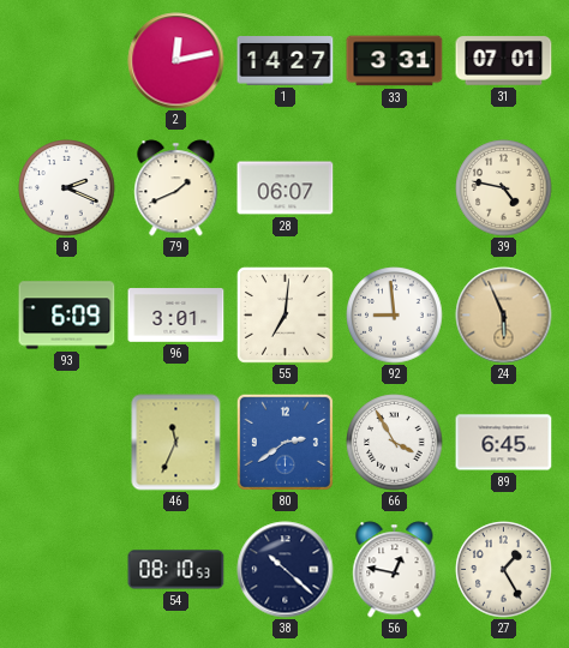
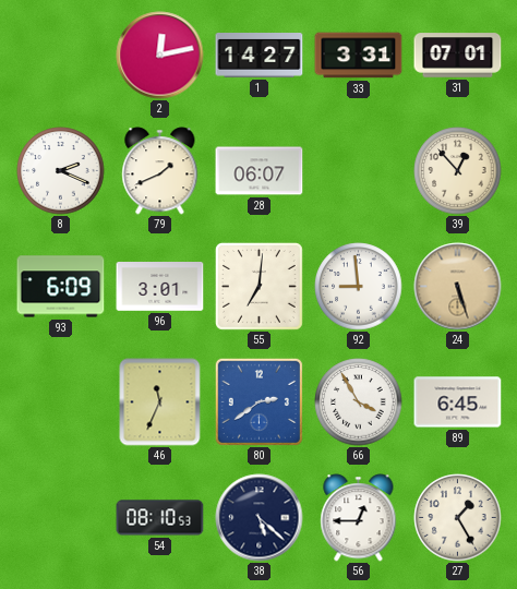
39: 4:47 -> 12:53
24: 5:56 -> 5:27
38: 10:22 -> 5:22
56: 12:47 -> 12:45
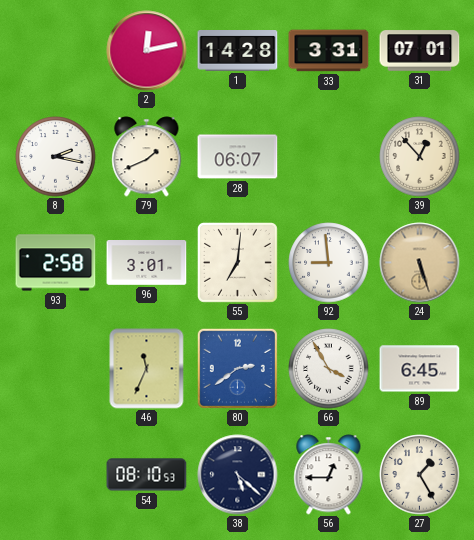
1: 14:27 -> 14:28
8: 2:19 -> 2:17
93: 6:09 -> 2:58
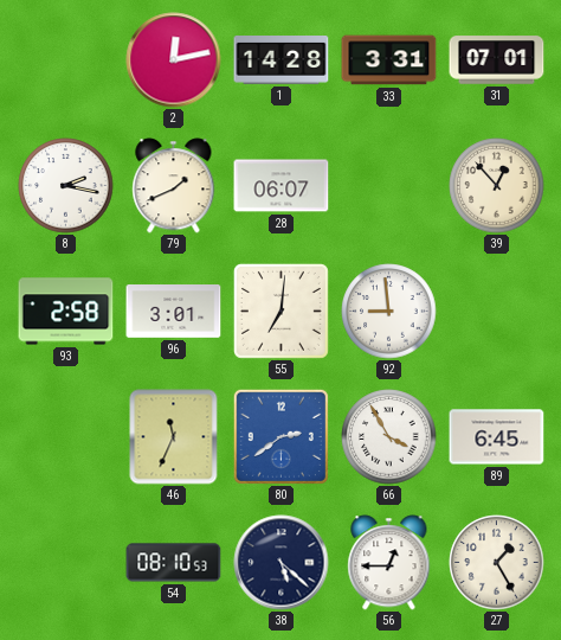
24: 5:27 -> none
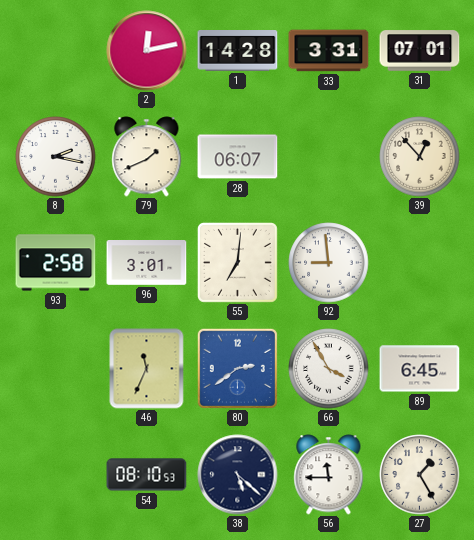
56: 12:45 -> 11:45
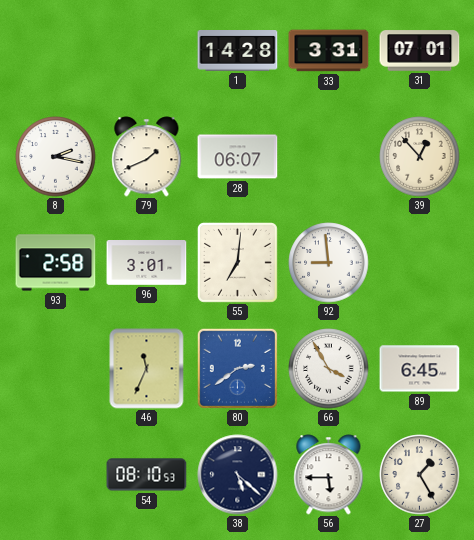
2: 12:13 -> none
56: 11:45 -> 5:45
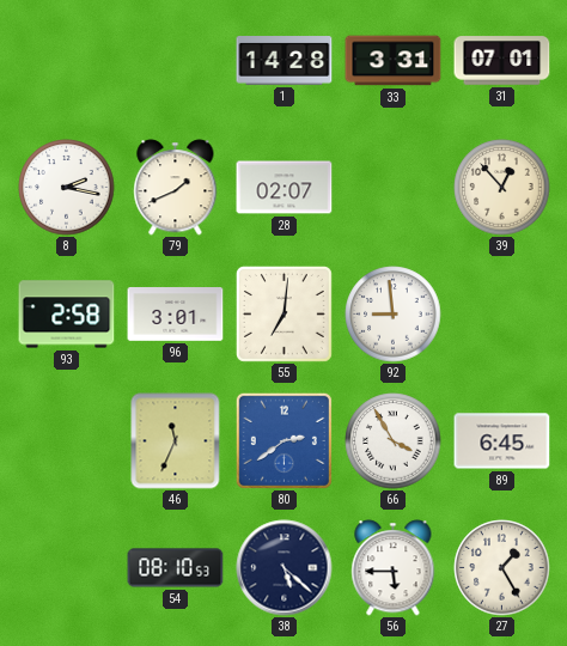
28: 06:07 -> 02:07
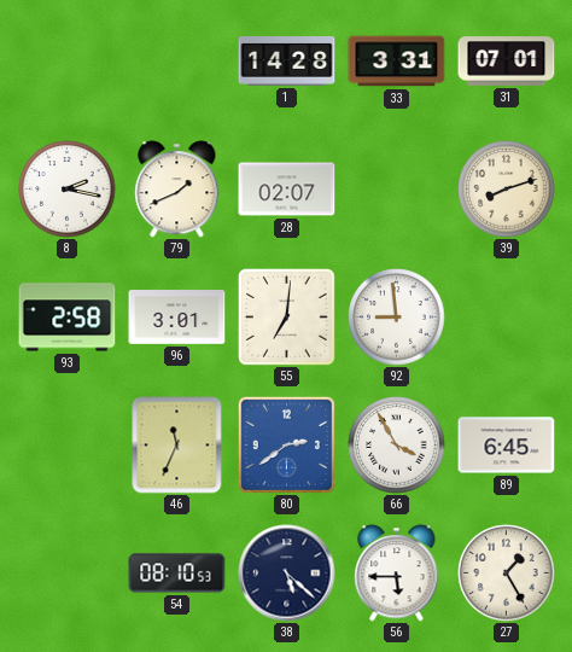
39: 12:53 -> 8:12
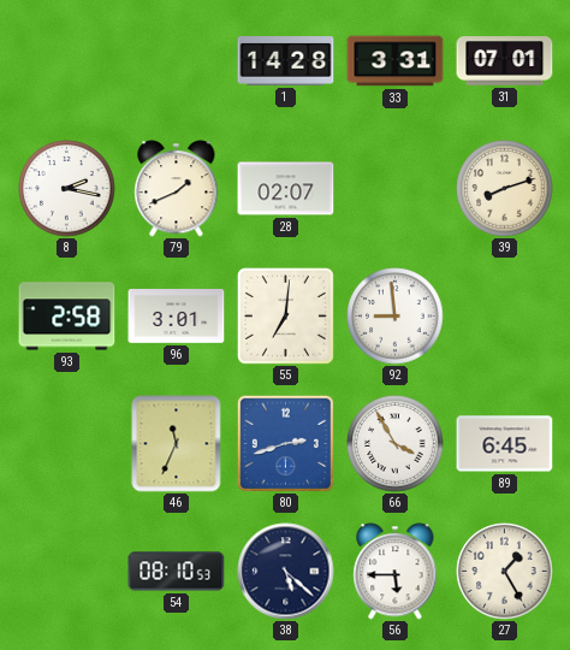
80: 2:39 -> 2:42
